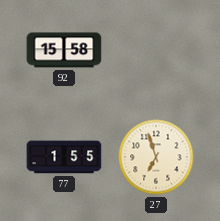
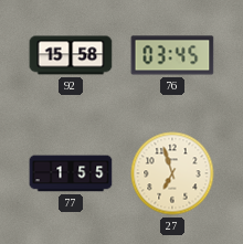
76: none -> 03:45
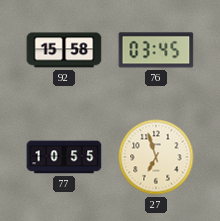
77: 1:55 -> 10:55
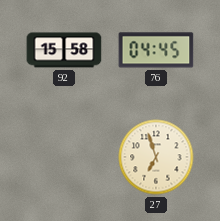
76: 03:45 -> 04:45
77: 10:55 -> none
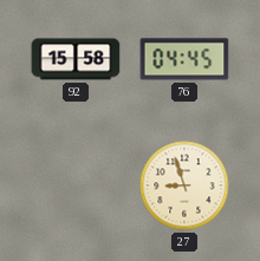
27: 6:57 -> 8:57
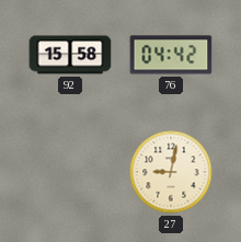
76: 04:45 -> 04:42
27: 8:57 -> 9:02
